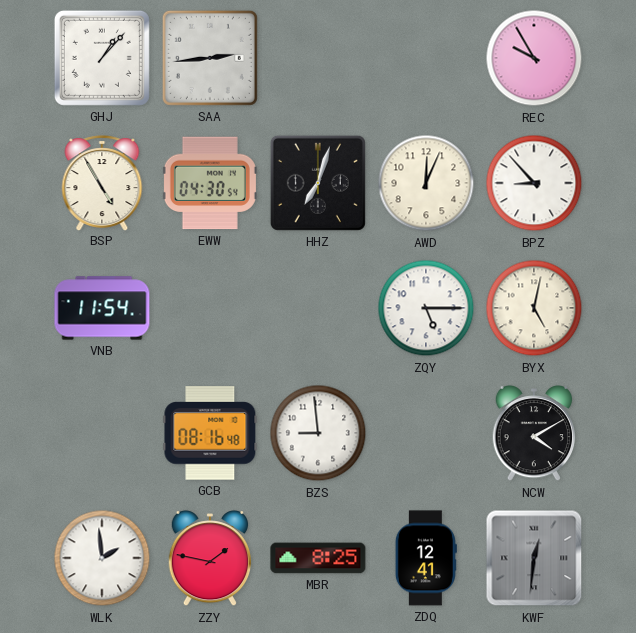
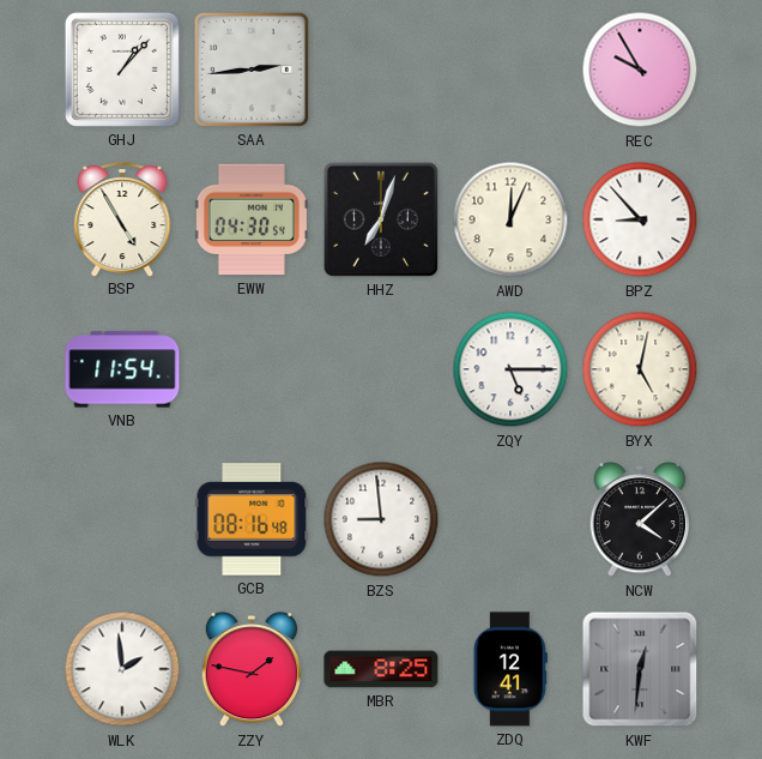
NCW: 4:10 -> 4:08
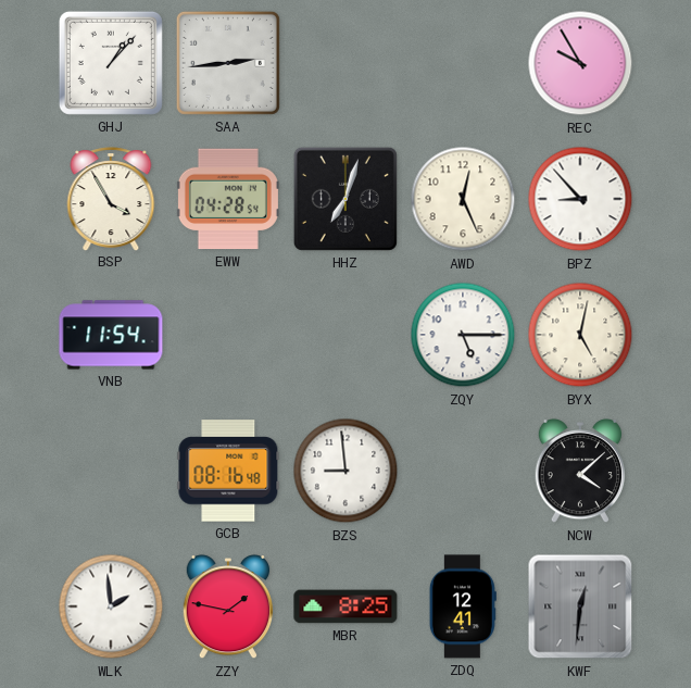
BSP: 4:55 -> 3:55
EWW: 04:30 -> 04:28
AWD: 12:04 -> 12:26
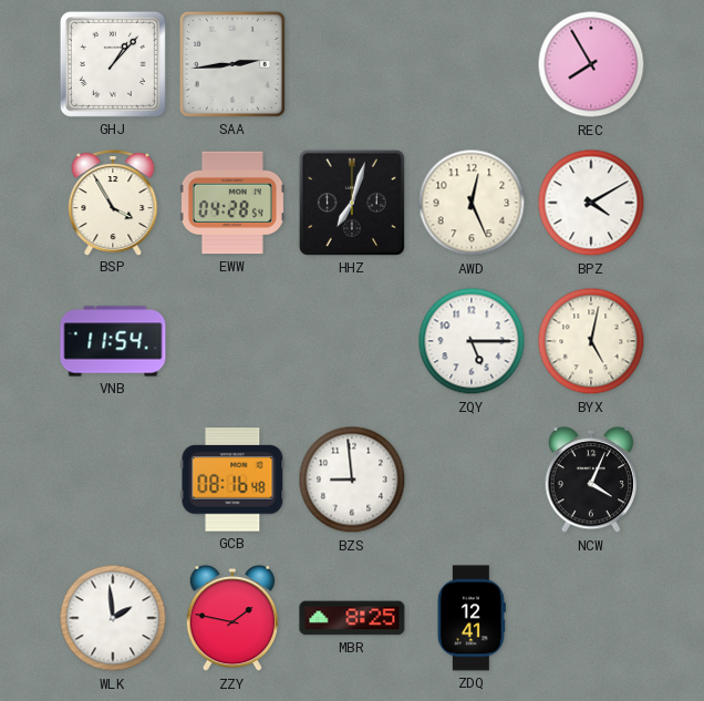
REC: 9:55 -> 7:55
BPZ: 8:53 -> 4:10
NCW: 4:08 -> 4:04
KWF: 12:31 -> none
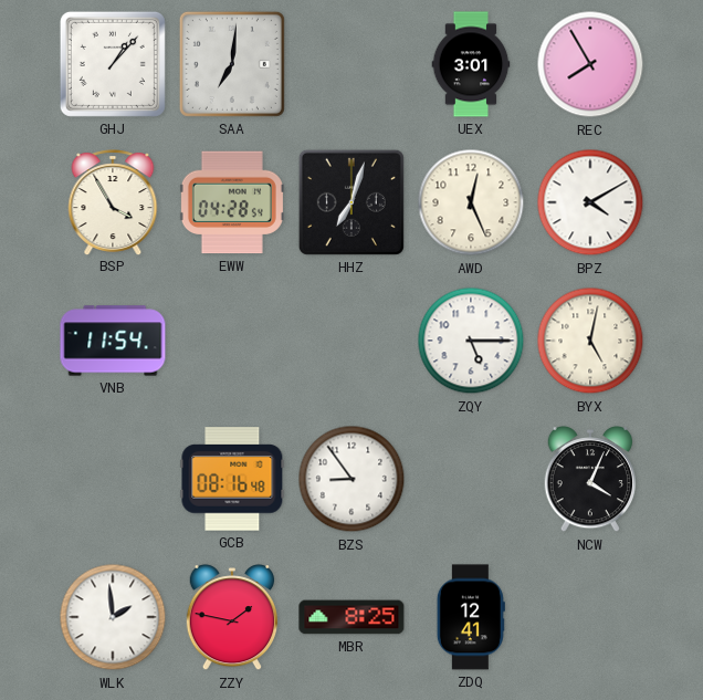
SAA: 2:44 -> 7:01
UEX: none -> 3:01
BZS: 8:59 -> 8:54
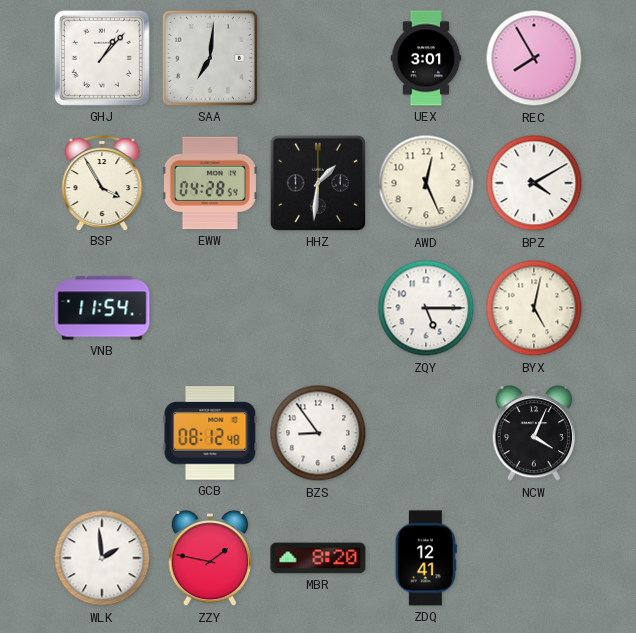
HHZ: 7:03 -> 1:31
GCB: 08:16 -> 08:12
MBR: 8:25 -> 8:20
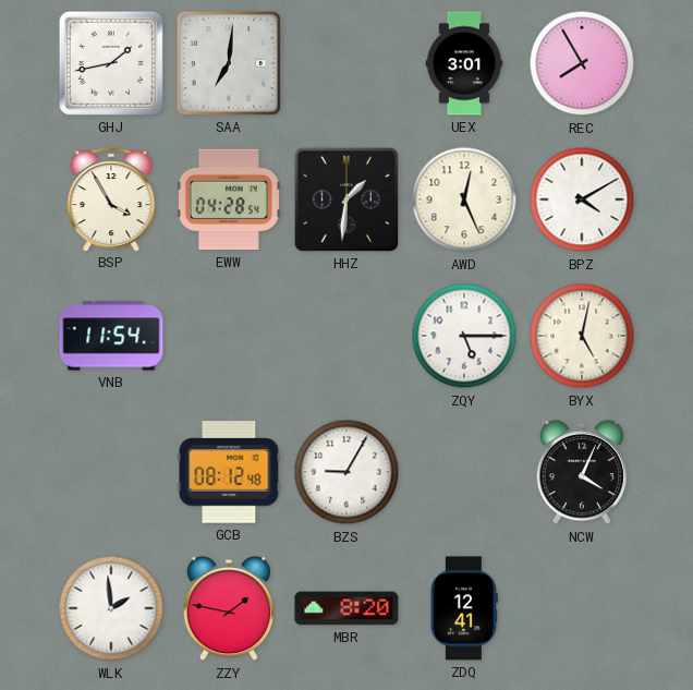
GHJ: 1:07 -> 1:43
BZS: 8:54 -> 9:05
